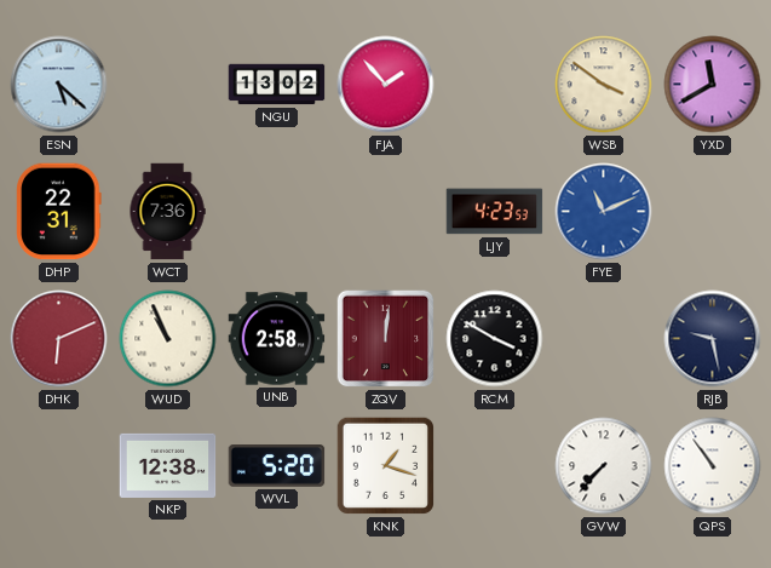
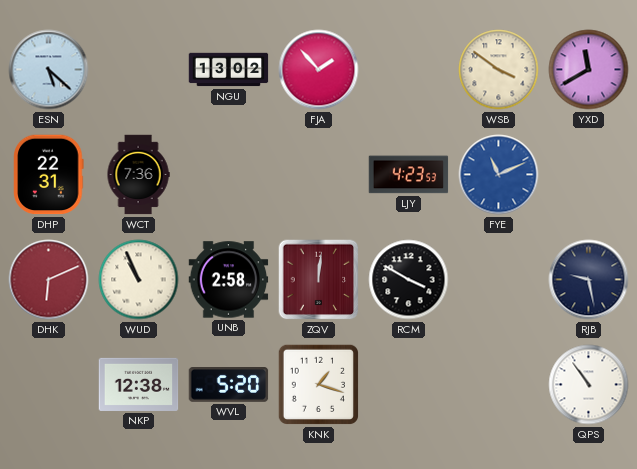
GVW: 7:37 -> none
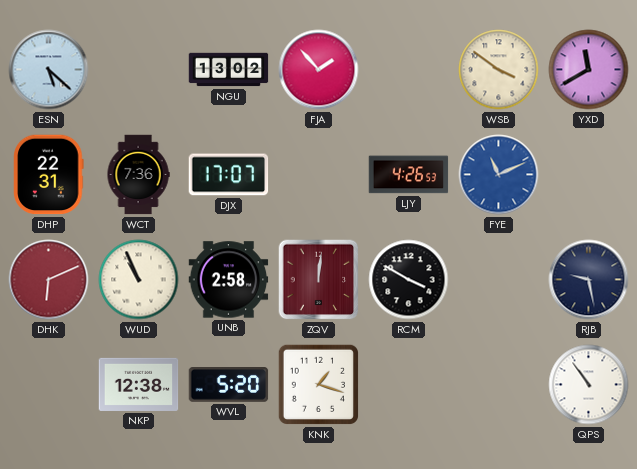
DJX: none -> 17:07
LJY: 4:23 -> 4:26
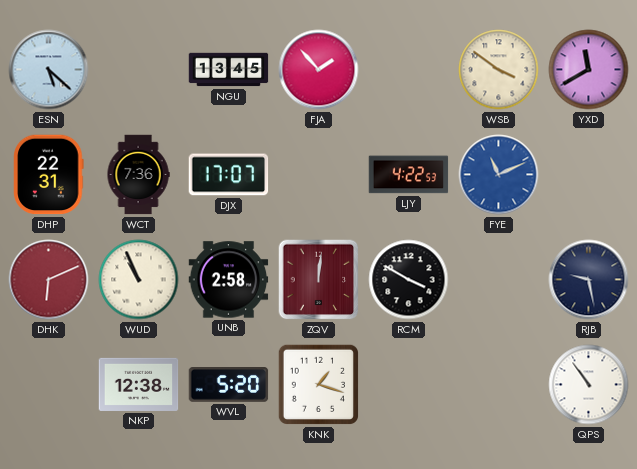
NGU: 13:02 -> 13:45
LJY: 4:26 -> 4:22
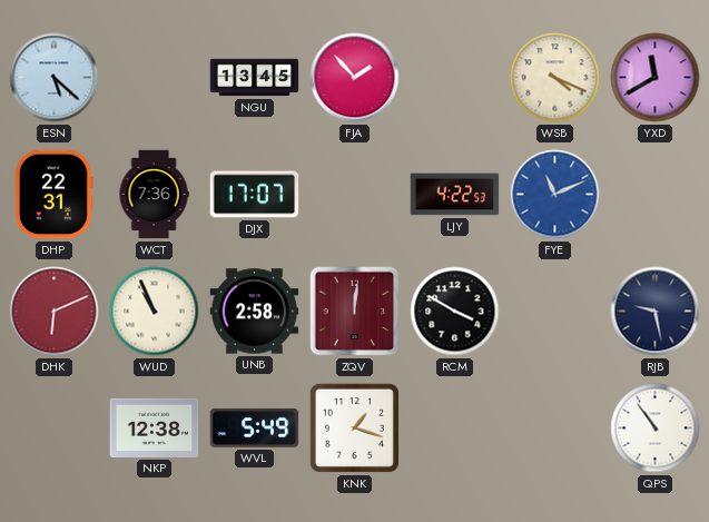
WSB: 3:51 -> 4:19
WVL: 5:20 -> 5:49
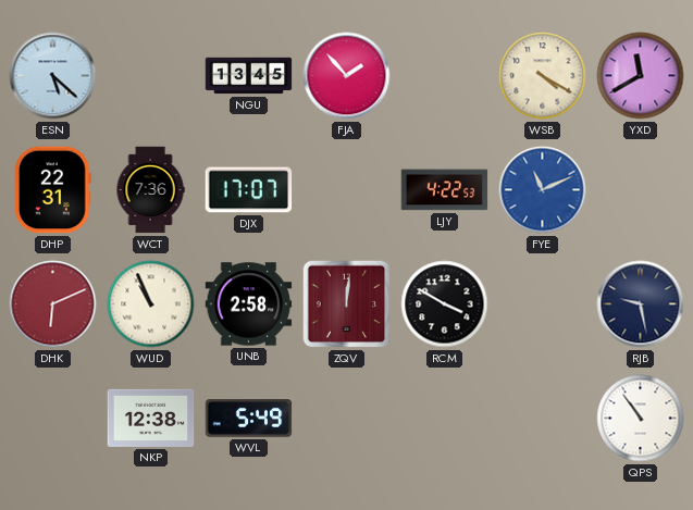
WSB: 4:19 -> 4:20
KNK: 1:18 -> none
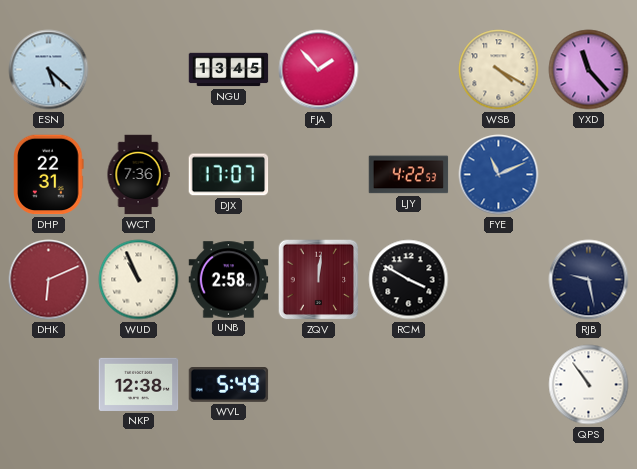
YXD: 11:40 -> 11:23
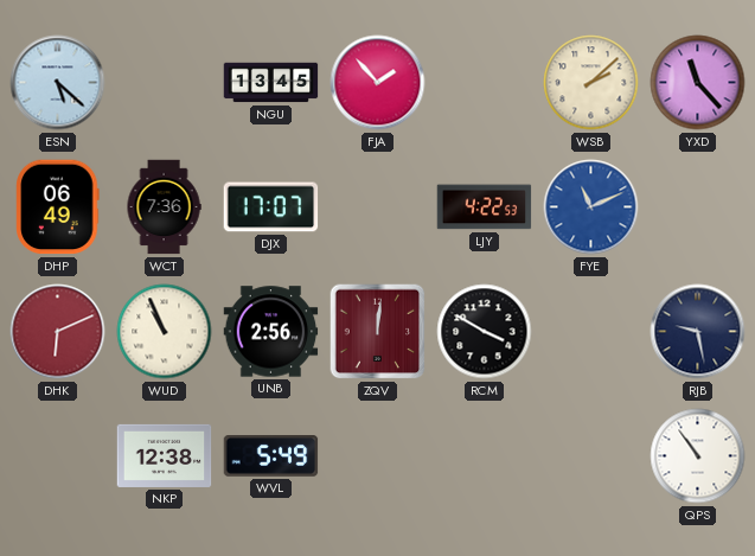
WSB: 4:20 -> 2:08
DHP: 22:31 -> 06:49
UNB: 2:58 -> 2:56
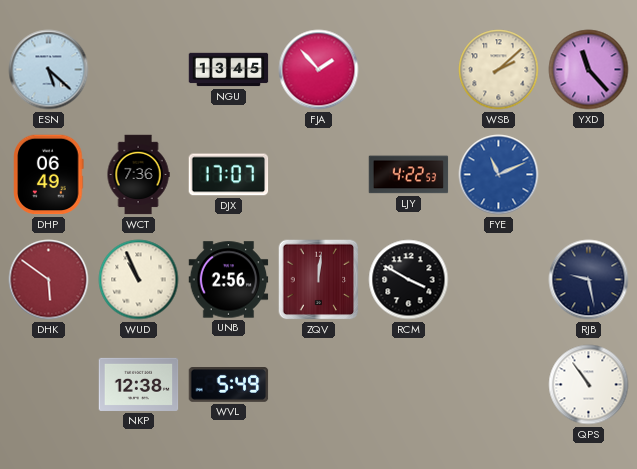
DHK: 6:11 -> 5:51
